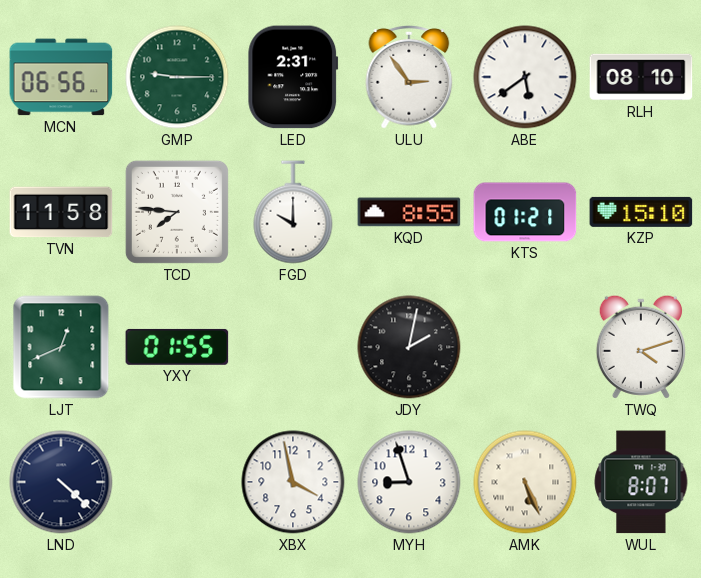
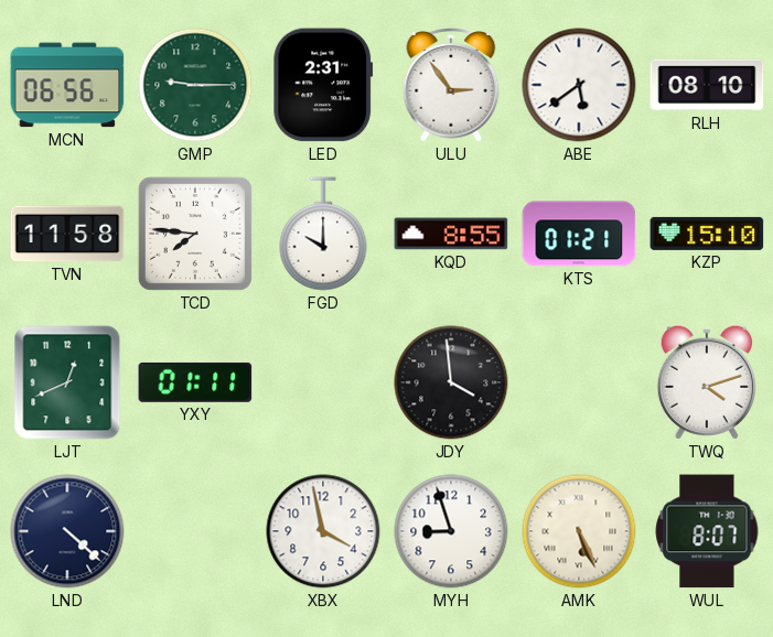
YXY: 01:55 -> 01:11
JDY: 2:02 -> 3:59
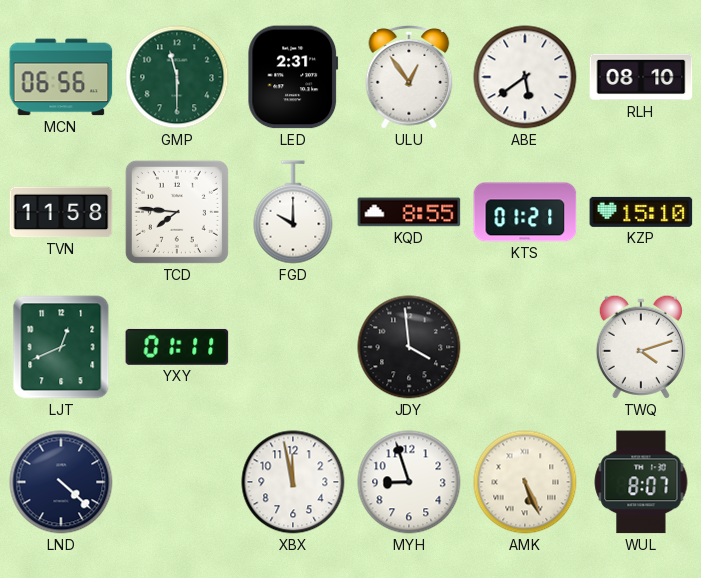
GMP: 9:15 -> 11:30
ULU: 2:54 -> 12:54
XBX: 3:58 -> 11:58
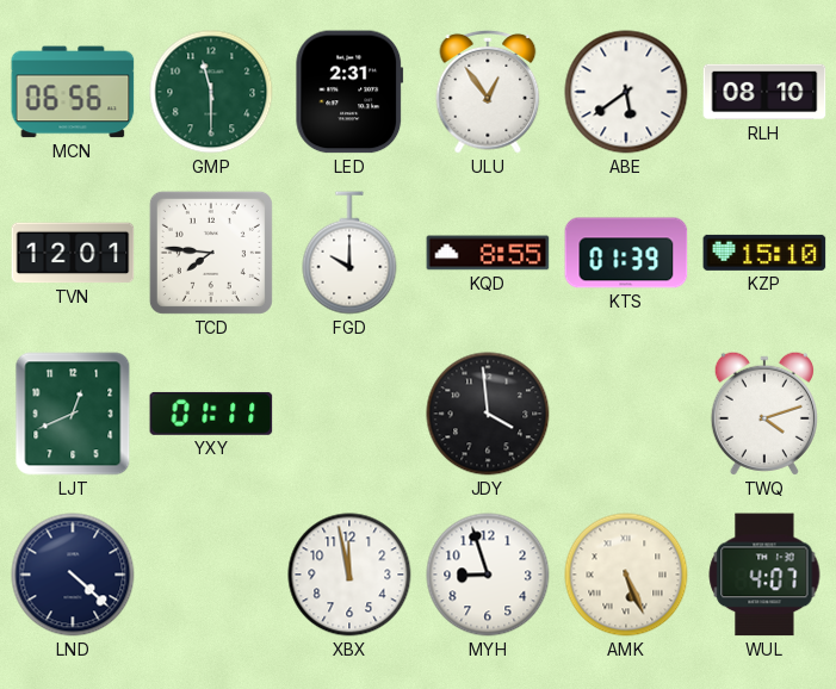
TVN: 11:58 -> 12:01
KTS: 01:21 -> 01:39
WUL: 8:07 -> 4:07
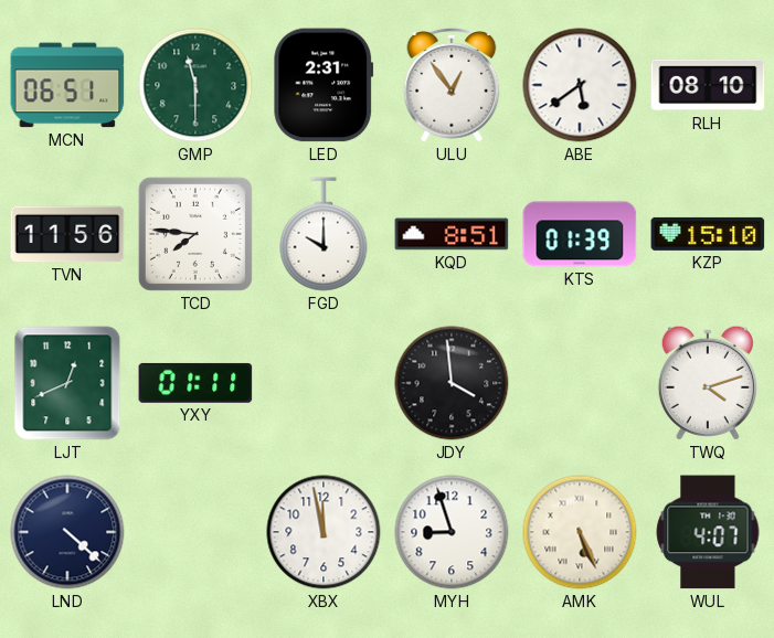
MCN: 06:56 -> 06:51
TVN: 12:01 -> 11:56
KQD: 8:55 -> 8:51
